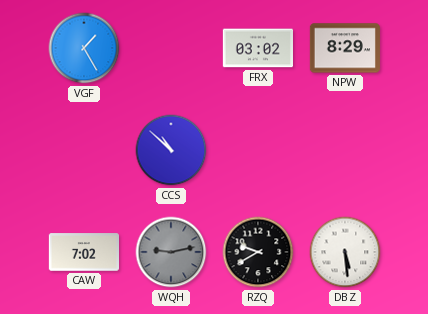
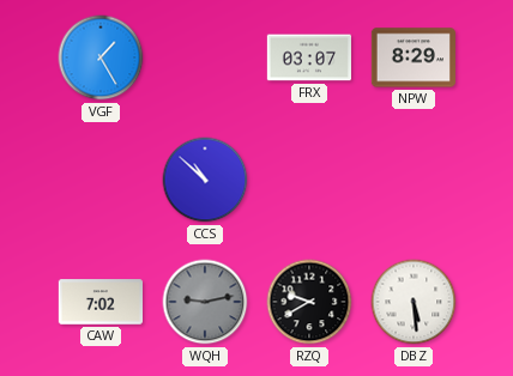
FRX: 03:02 -> 03:07
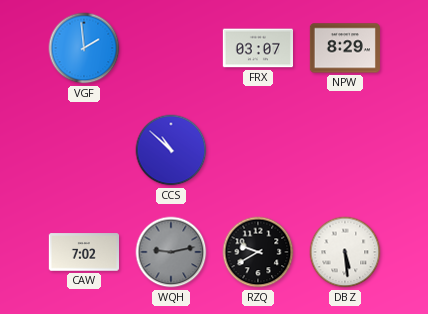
VGF: 1:25 -> 1:59
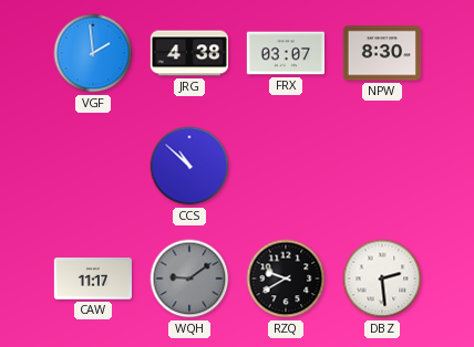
JRG: none -> 4:38
NPW: 8:29 -> 8:30
CAW: 7:02 -> 11:17
WQH: 9:13 -> 9:09
DBZ: 5:29 -> 2:29
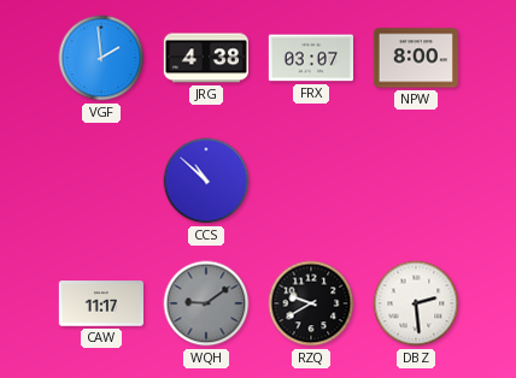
NPW: 8:30 -> 8:00
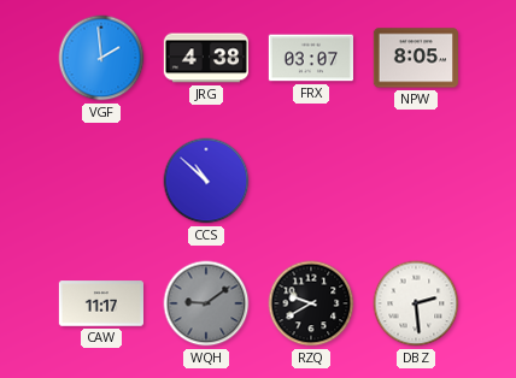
NPW: 8:00 -> 8:05
